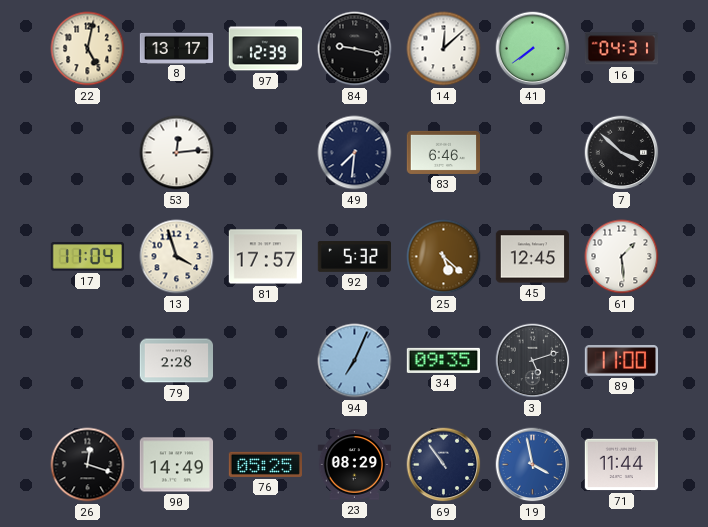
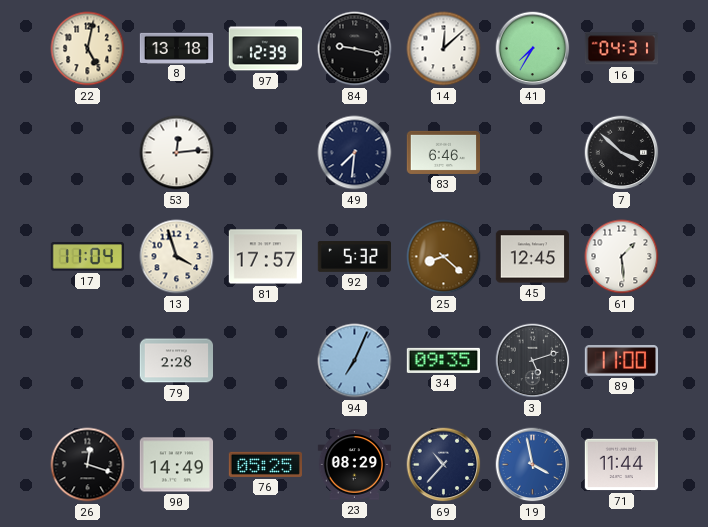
8: 13:17 -> 13:18
41: 7:39 -> 7:35
25: 5:22 -> 8:22
69: 10:54 -> 10:37
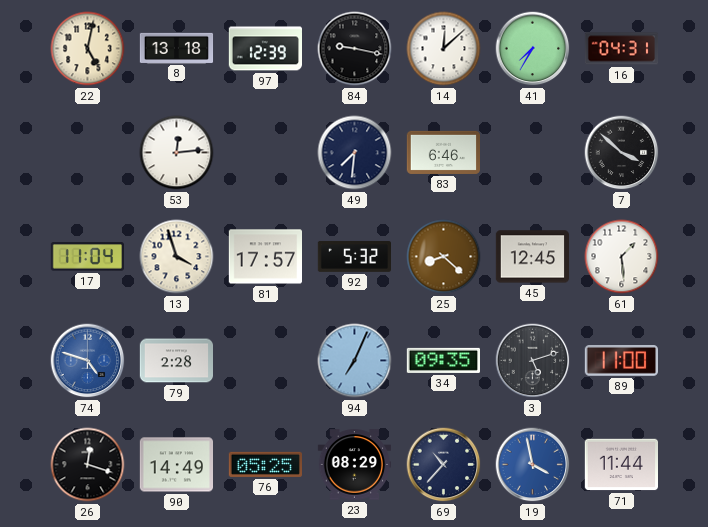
74: none -> 4:48
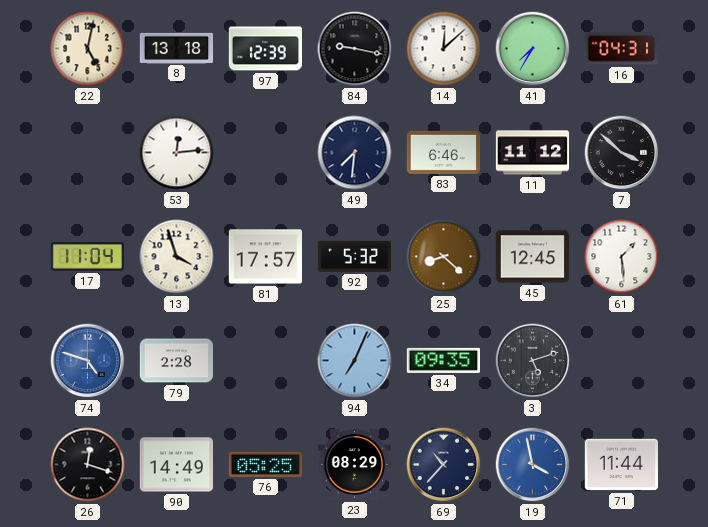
11: none -> 11:12
89: 11:00 -> none
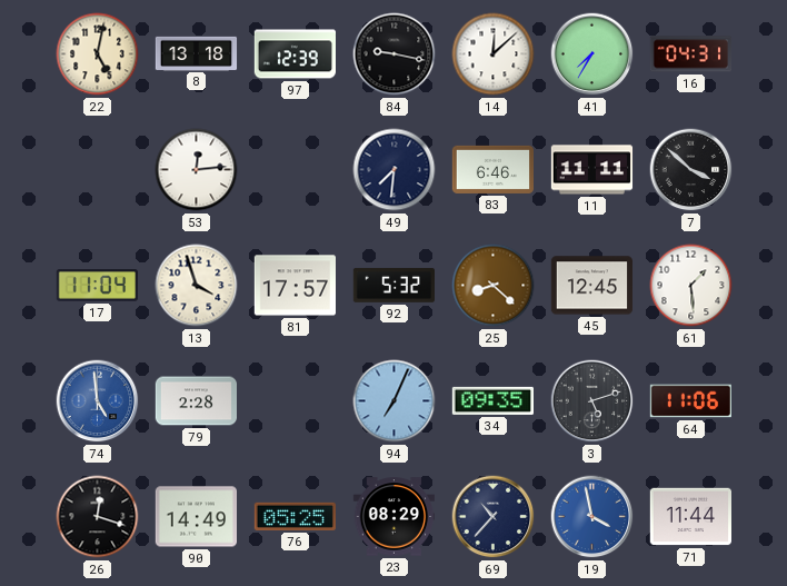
11: 11:12 -> 11:11
74: 4:48 -> 4:59
64: none -> 11:06
